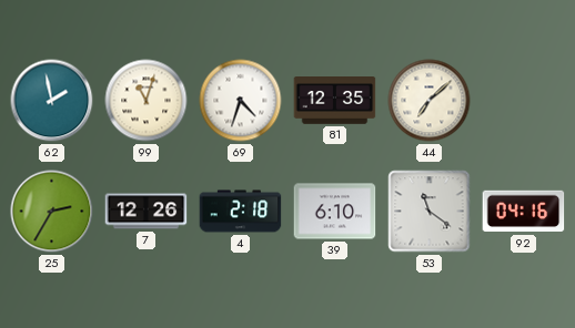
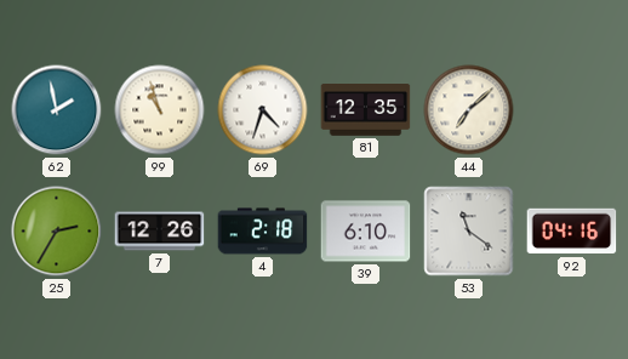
99: 11:03 -> 10:57
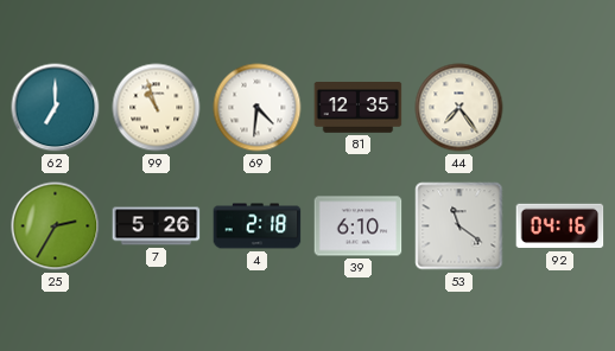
62: 1:58 -> 7:00
69: 4:33 -> 4:31
44: 7:08 -> 7:24
7: 12:26 -> 5:26
